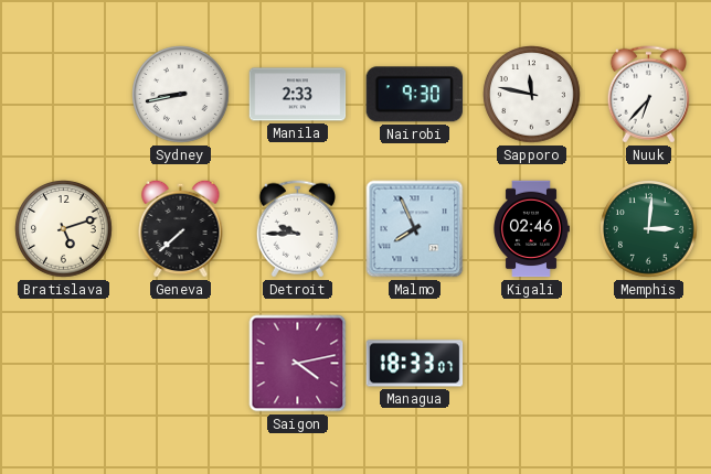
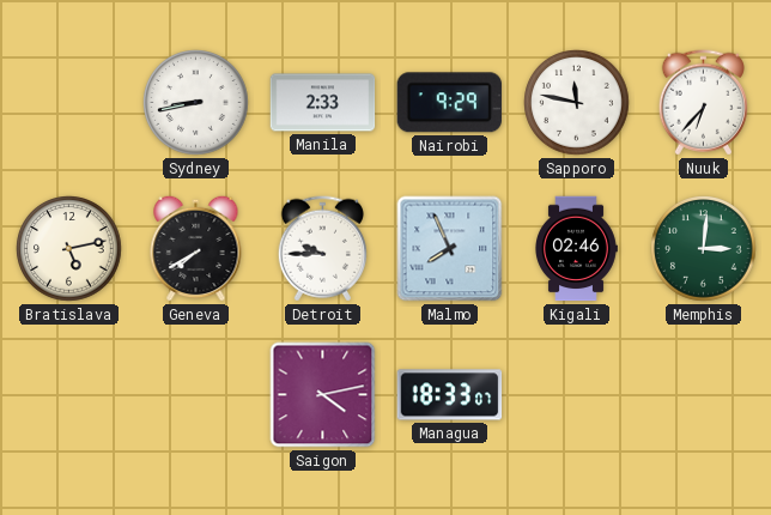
Nairobi: 9:30 -> 9:29
Bratislava: 5:12 -> 5:13
Geneva: 7:38 -> 7:40
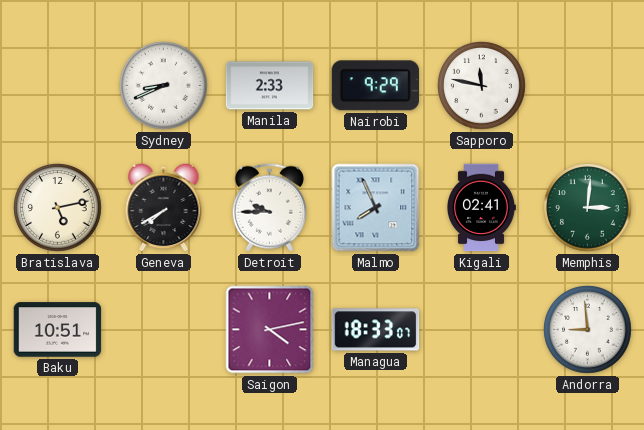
Sydney: 8:43 -> 8:41
Nuuk: 6:37 -> none
Kigali: 02:46 -> 02:41
Baku: none -> 10:51
Andorra: none -> 8:59
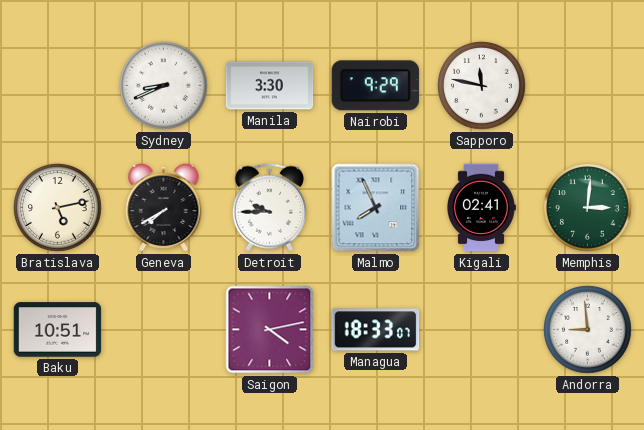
Manila: 2:33 -> 3:30
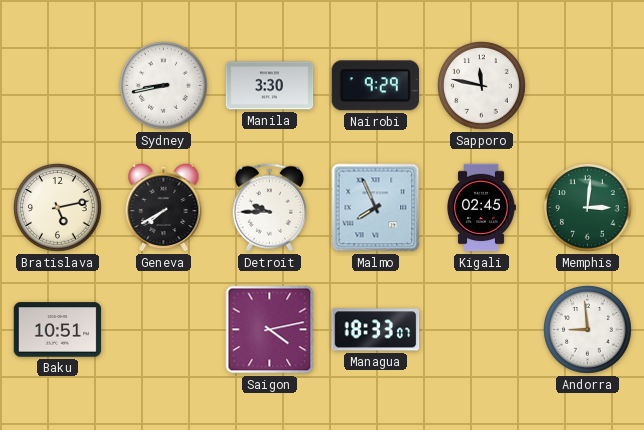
Sydney: 8:41 -> 8:43
Kigali: 02:41 -> 02:45
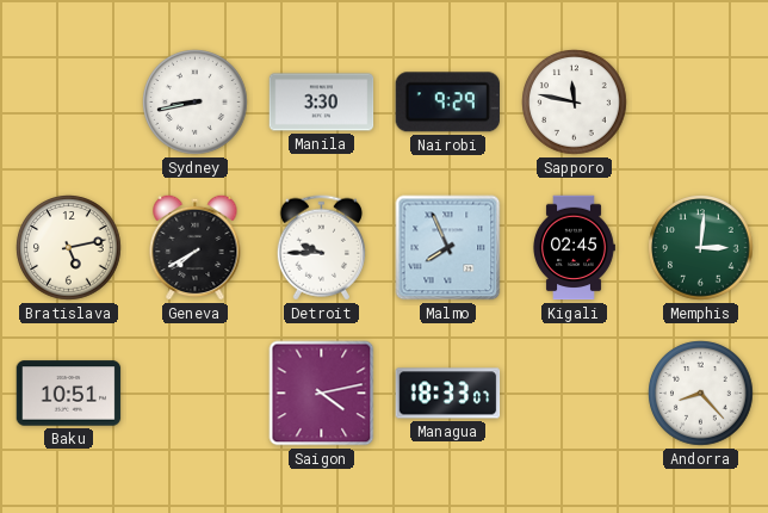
Andorra: 8:59 -> 8:23
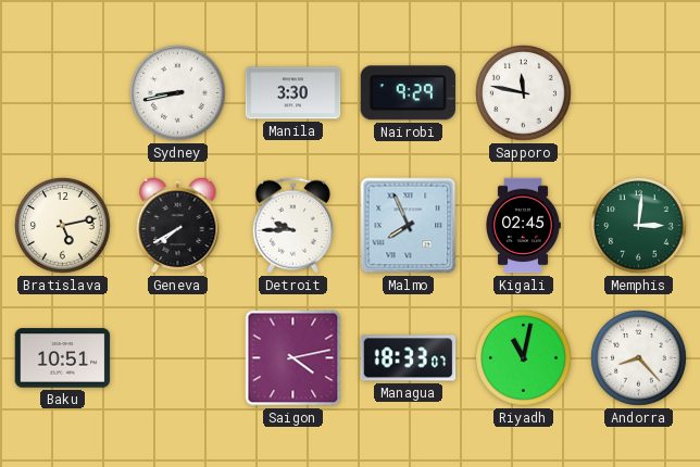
Riyadh: none -> 11:02
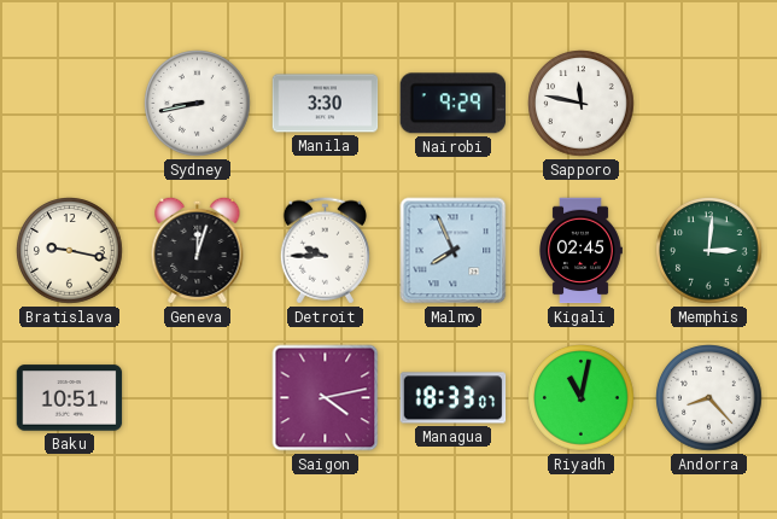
Bratislava: 5:13 -> 9:17
Geneva: 7:40 -> 12:03
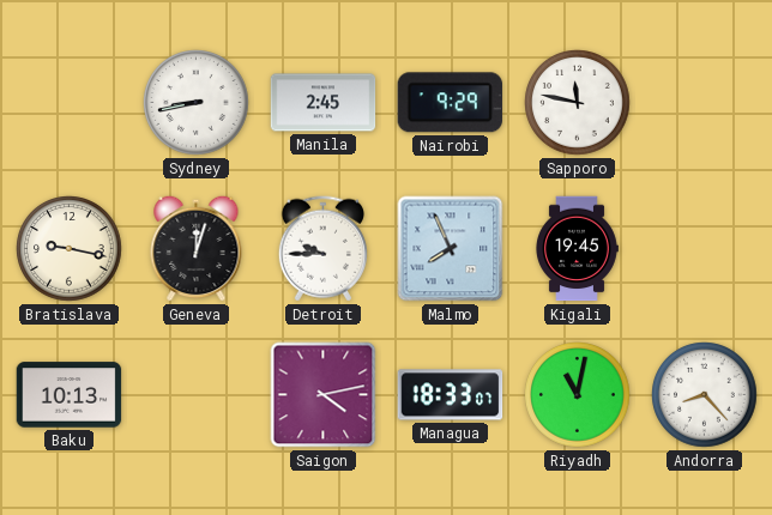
Manila: 3:30 -> 2:45
Kigali: 02:45 -> 19:45
Memphis: 3:01 -> none
Baku: 10:51 -> 10:13
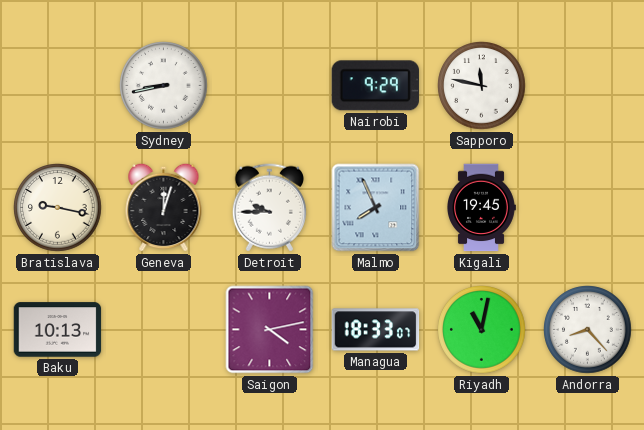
Manila: 2:45 -> none
